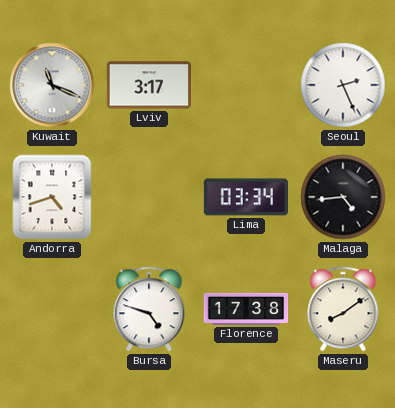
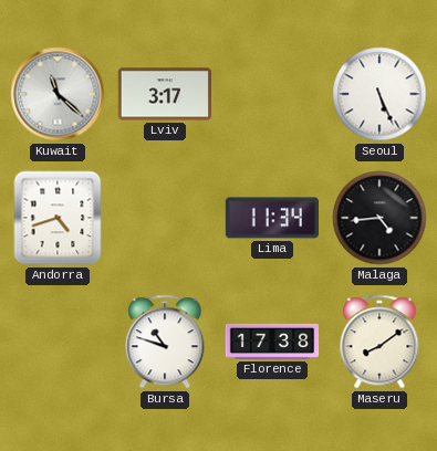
Kuwait: 11:19 -> 11:22
Seoul: 2:26 -> 5:26
Lima: 03:34 -> 11:34
Bursa: 4:48 -> 10:48
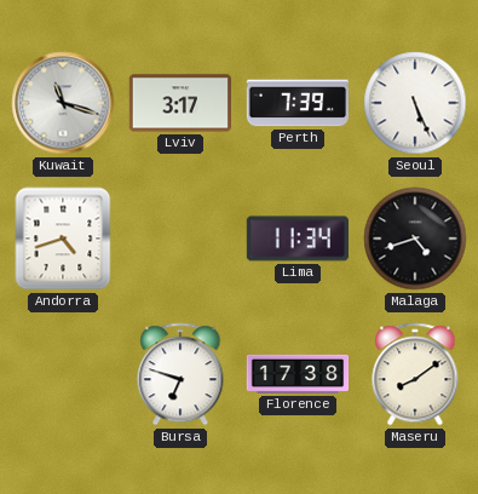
Kuwait: 11:22 -> 11:18
Perth: none -> 7:39
Malaga: 4:44 -> 4:42
Bursa: 10:48 -> 6:48
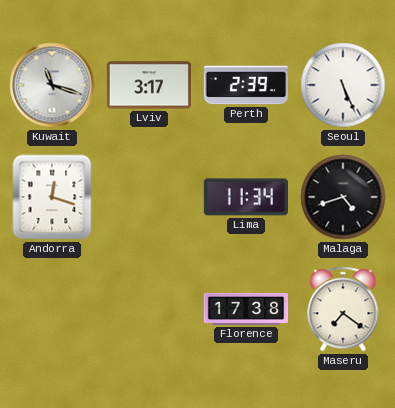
Perth: 7:39 -> 2:39
Andorra: 4:42 -> 12:18
Bursa: 6:48 -> none
Maseru: 8:09 -> 7:21
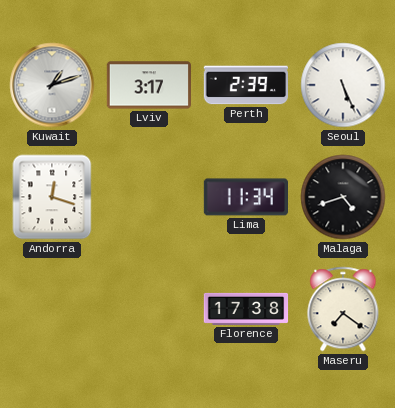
Kuwait: 11:18 -> 1:12
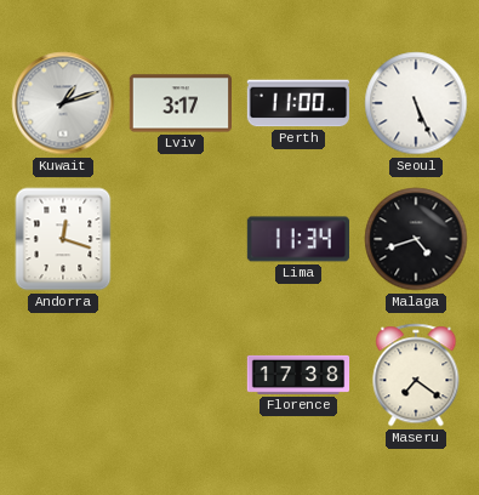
Perth: 2:39 -> 11:00
